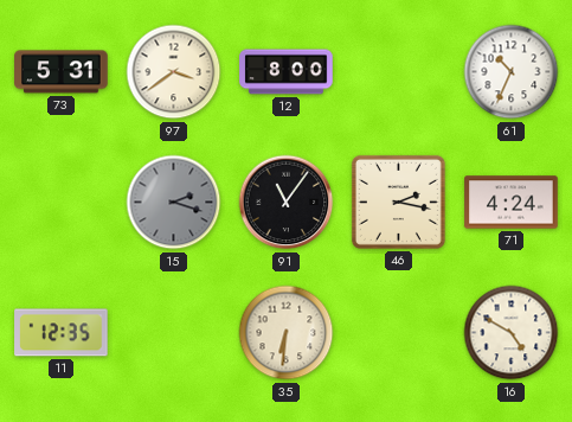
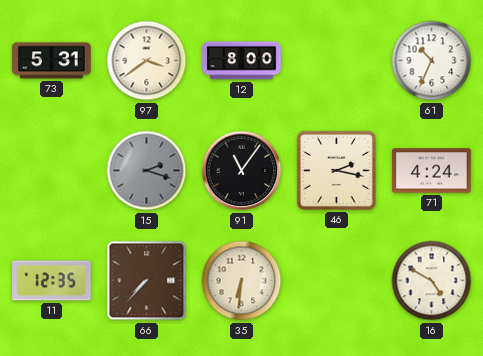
66: none -> 7:37
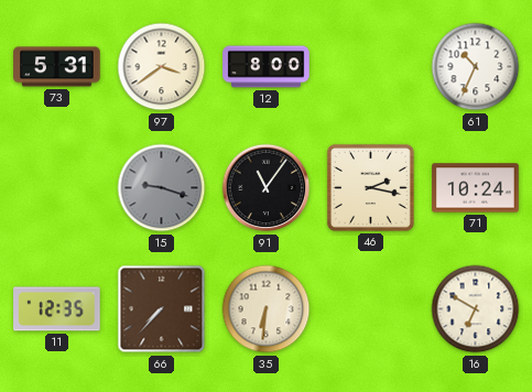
15: 2:18 -> 9:18
71: 4:24 -> 10:24
16: 4:50 -> 6:50
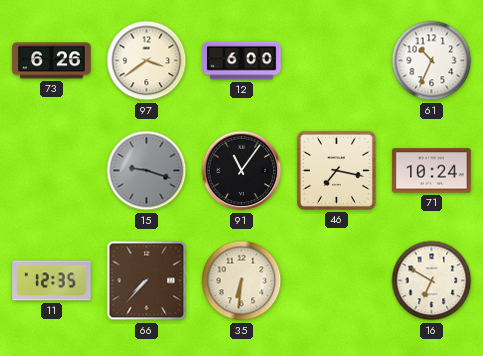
73: 5:31 -> 6:26
12: 8:00 -> 6:00
46: 2:17 -> 7:17
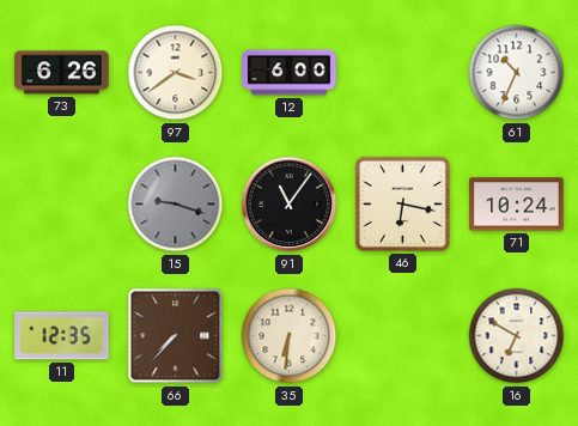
46: 7:17 -> 6:17
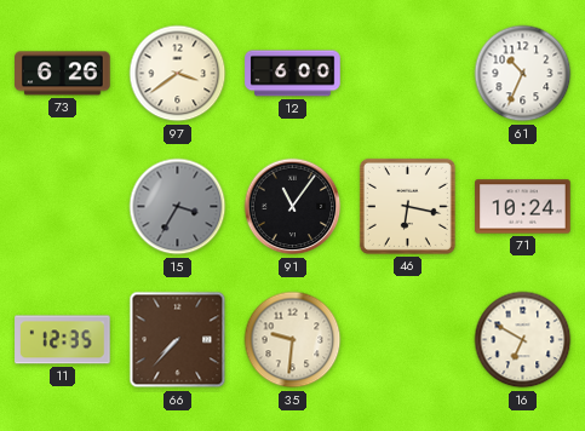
15: 9:18 -> 3:35
35: 6:31 -> 9:31
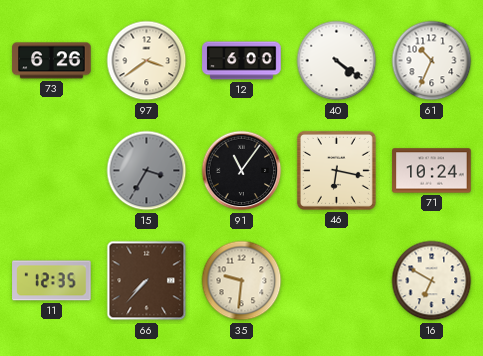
40: none -> 4:21
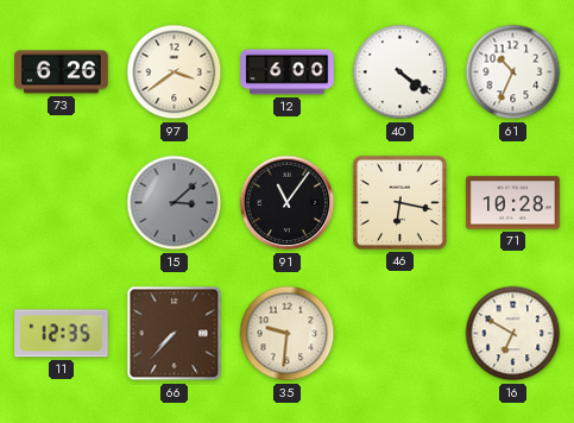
15: 3:35 -> 3:08
71: 10:24 -> 10:28
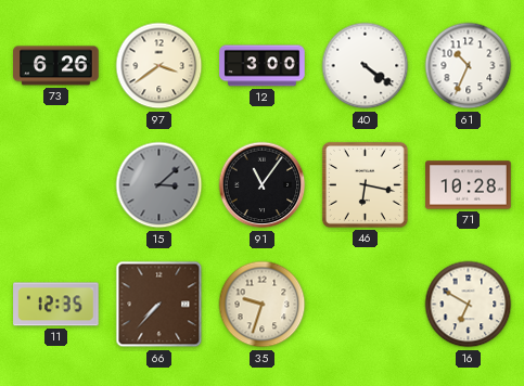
12: 6:00 -> 3:00
35: 9:31 -> 9:33
